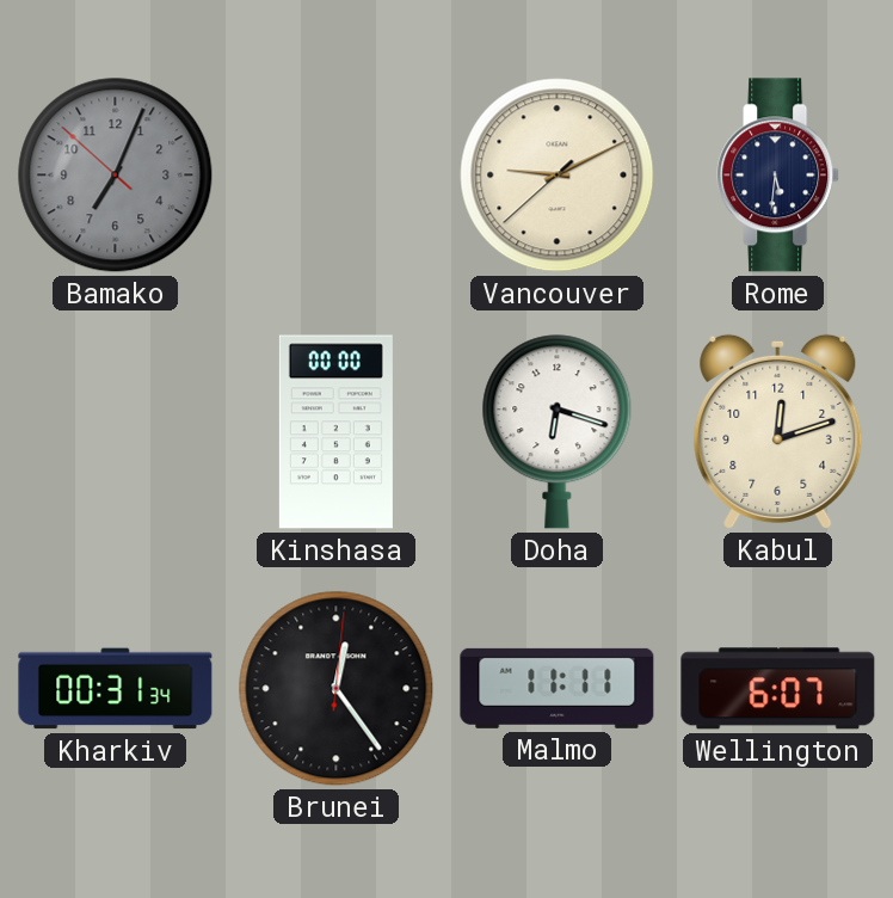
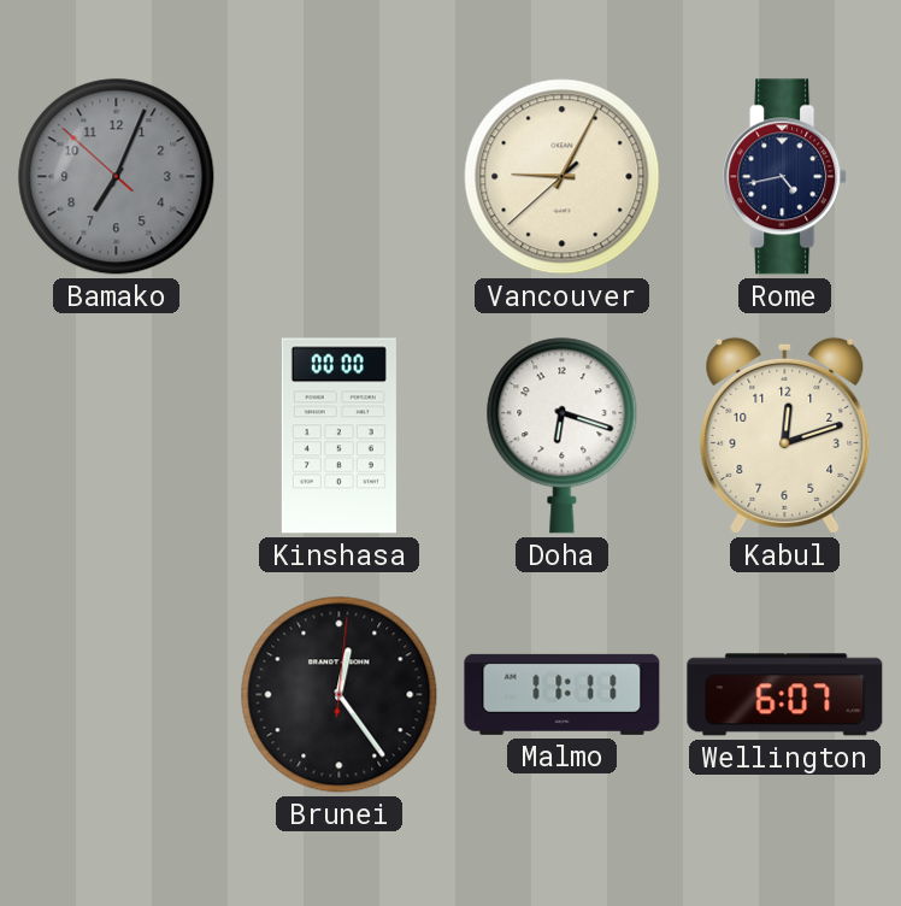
Vancouver: 9:10 -> 9:04
Rome: 5:31 -> 4:43
Kharkiv: 00:31 -> none
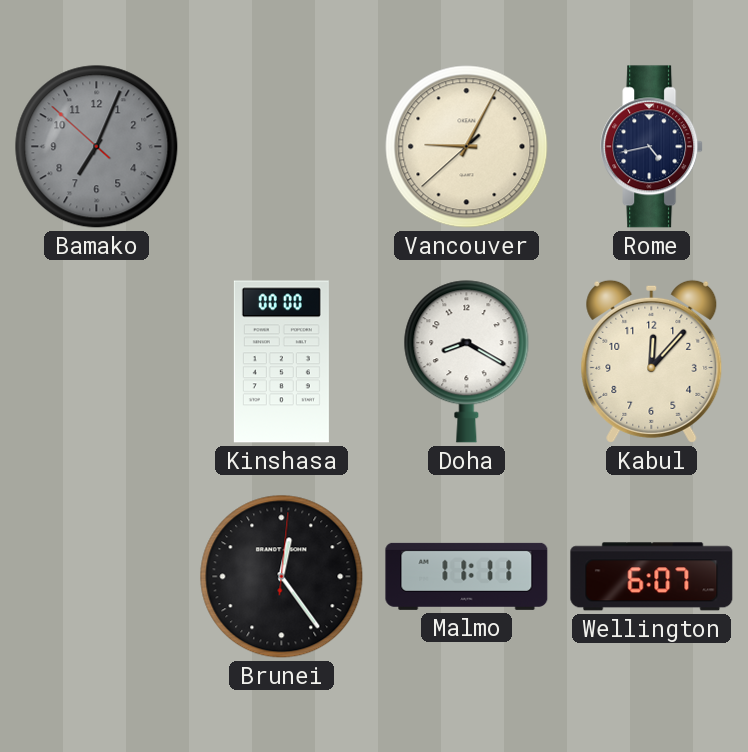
Doha: 6:18 -> 8:20
Kabul: 12:12 -> 12:07
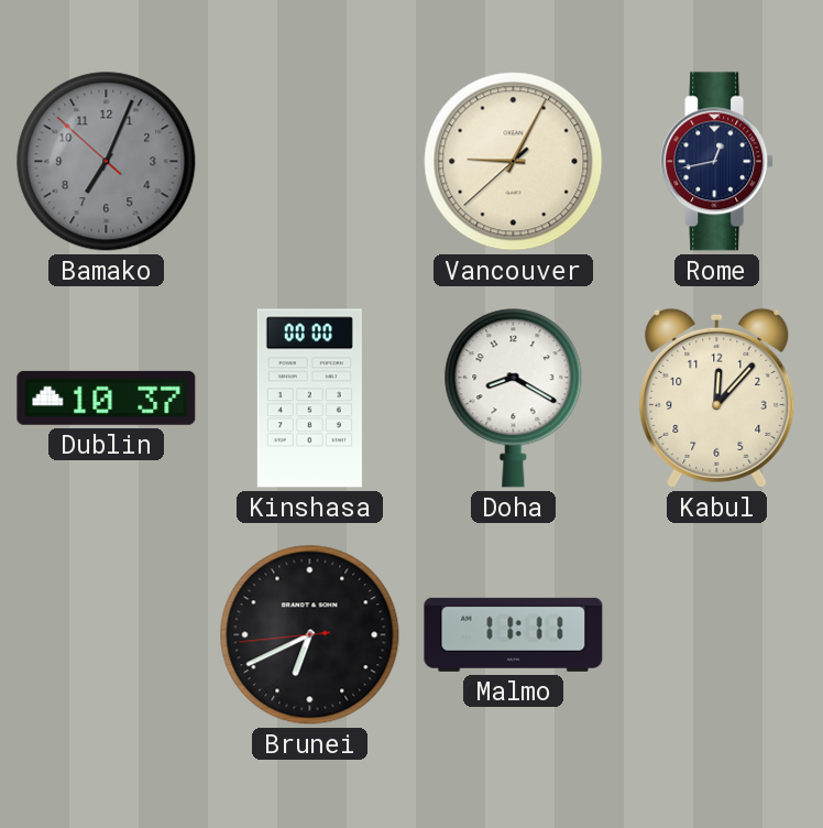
Rome: 4:43 -> 12:43
Dublin: none -> 10:37
Brunei: 12:24 -> 6:40
Wellington: 6:07 -> none
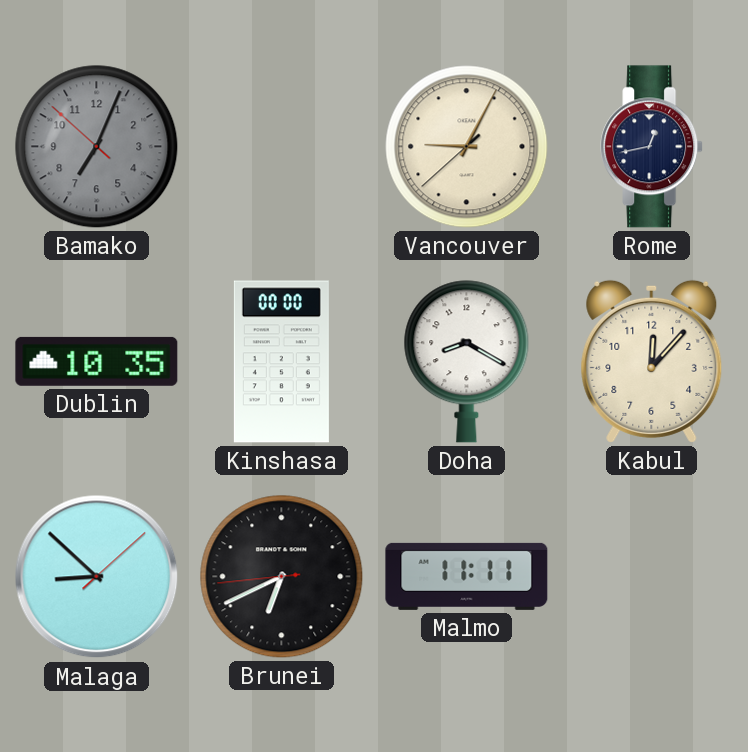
Dublin: 10:37 -> 10:35
Malaga: none -> 8:52
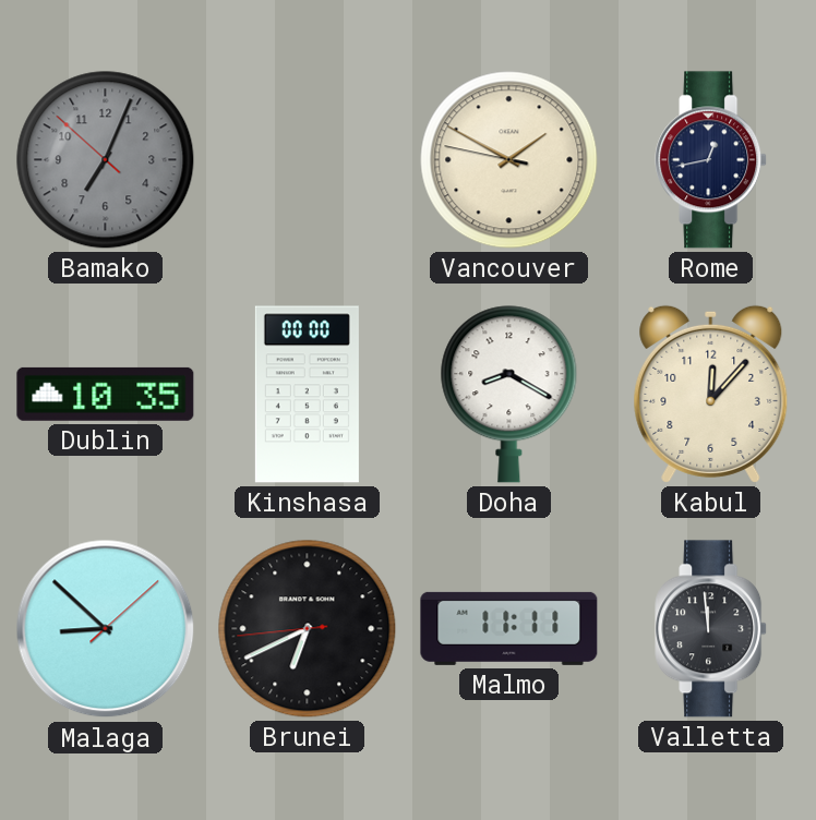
Vancouver: 9:04 -> 1:49
Valletta: none -> 11:59
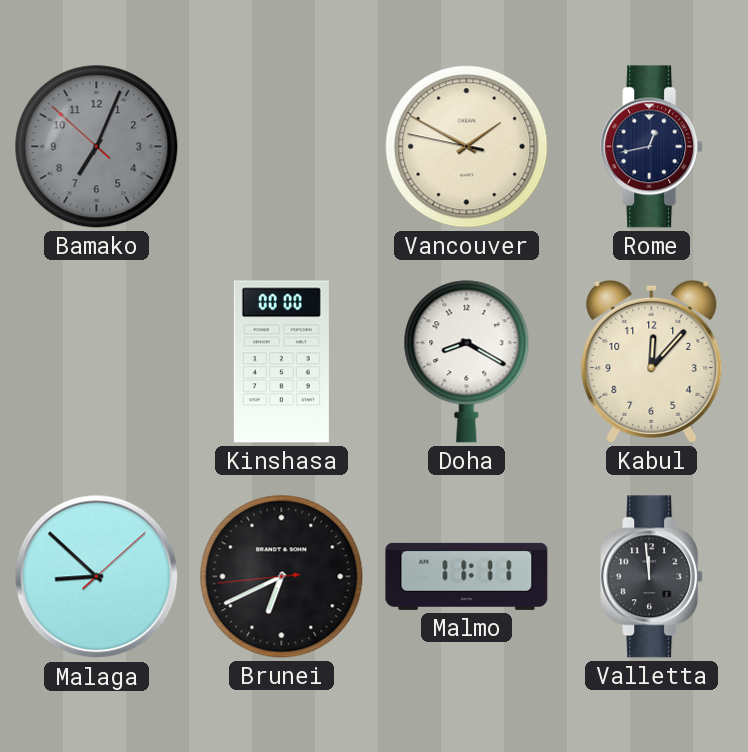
Dublin: 10:35 -> none
